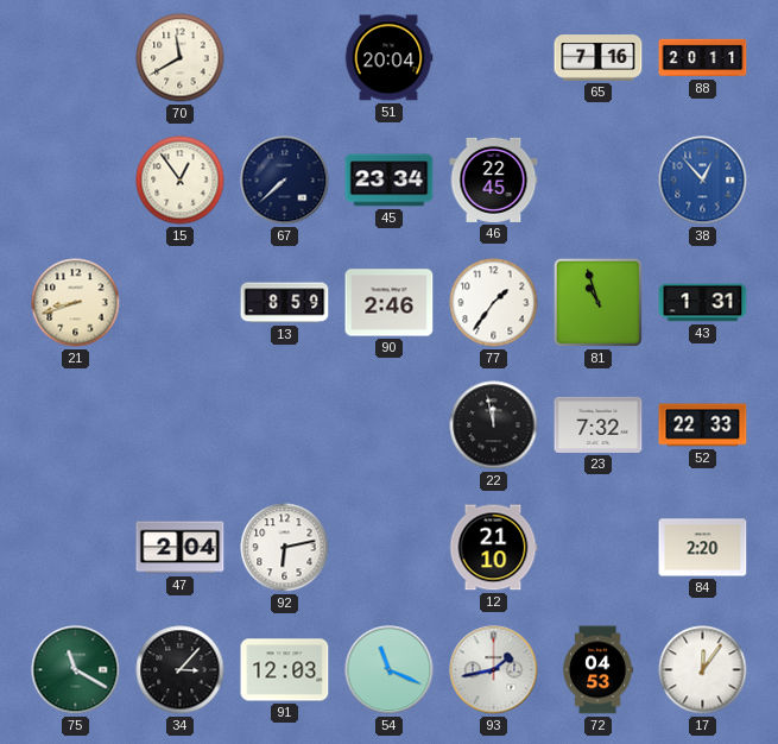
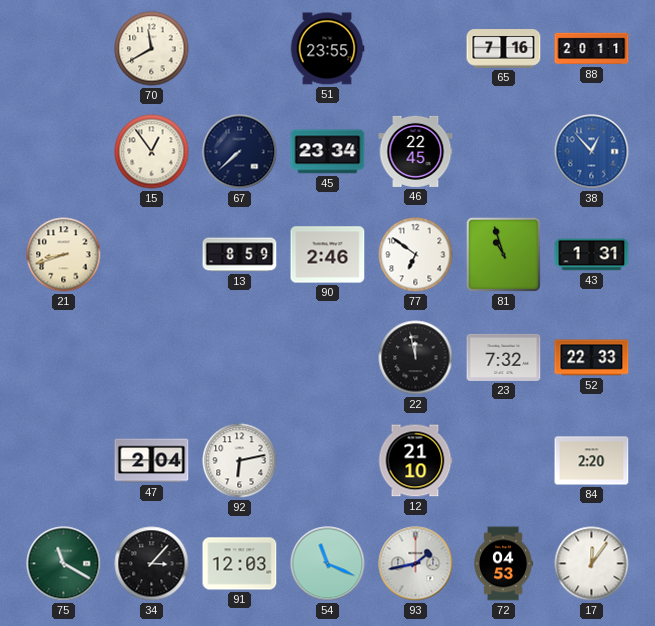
51: 20:04 -> 23:55
77: 1:36 -> 6:51
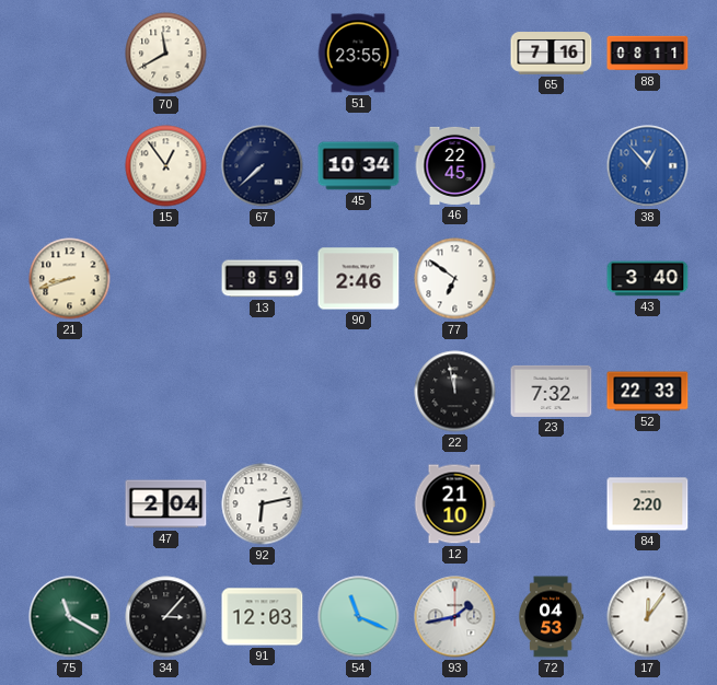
88: 20:11 -> 08:11
45: 23:34 -> 10:34
81: 10:57 -> none
43: 1:31 -> 3:40
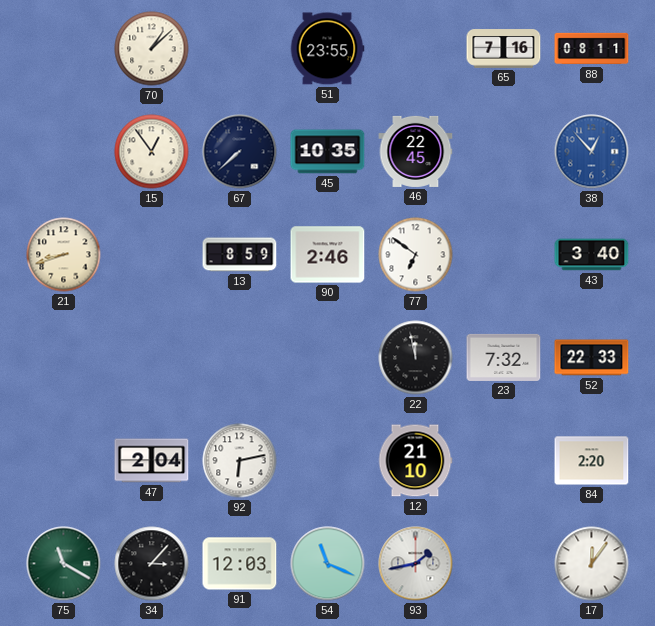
70: 11:40 -> 1:08
45: 10:34 -> 10:35
72: 04:53 -> none
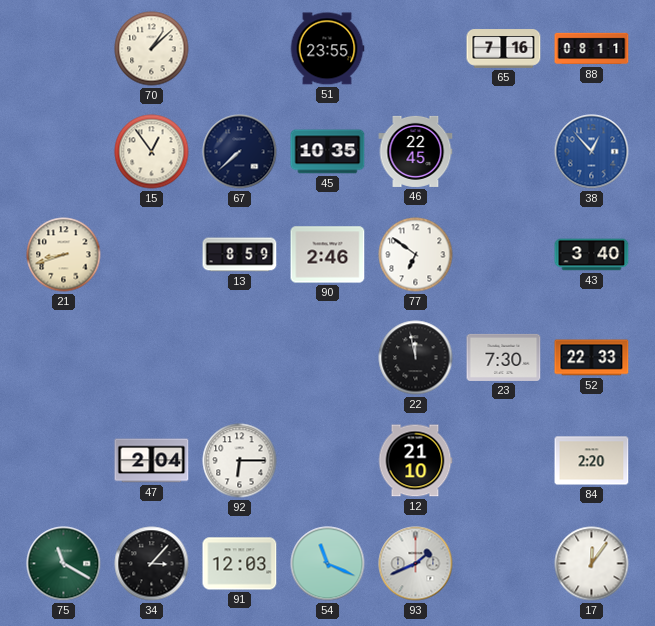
23: 7:32 -> 7:30
92: 6:13 -> 6:15
93: 1:43 -> 1:41
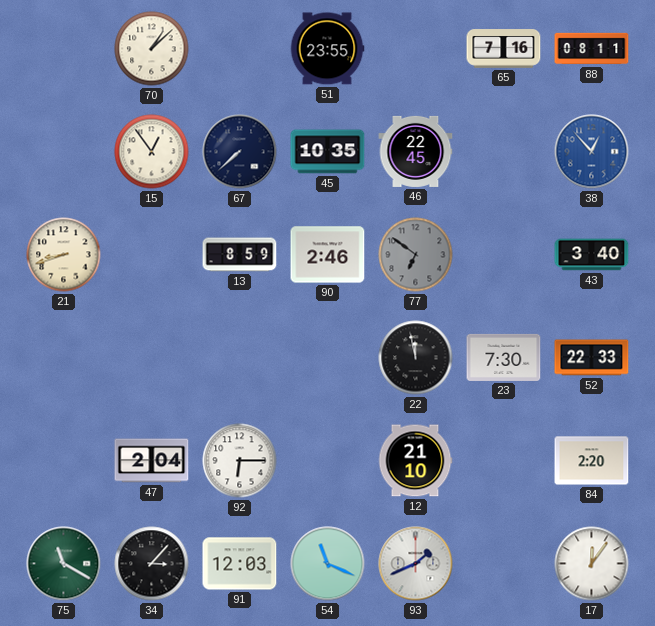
77 dial: white -> grey
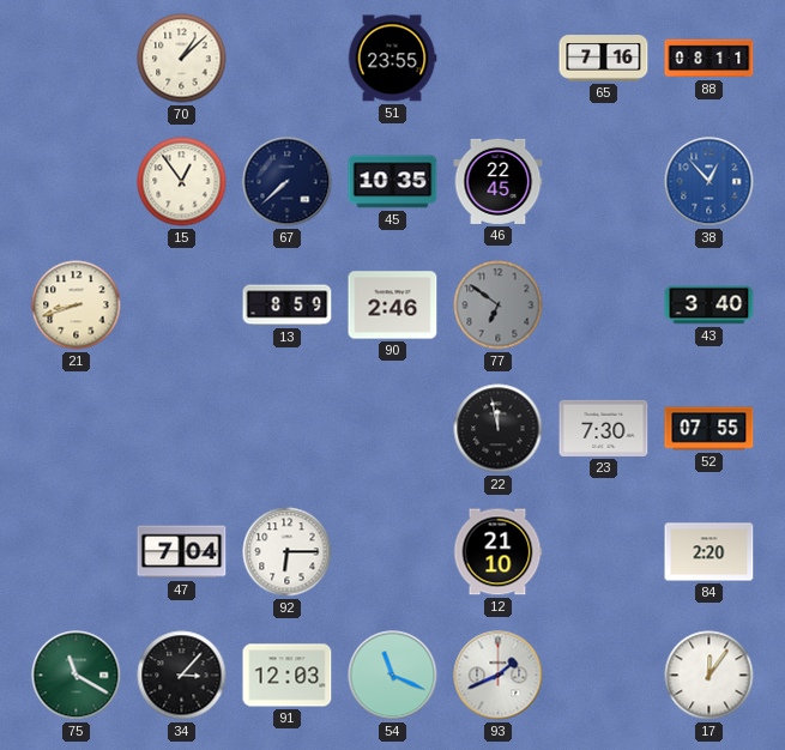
52: 22:33 -> 07:55
47: 2:04 -> 7:04
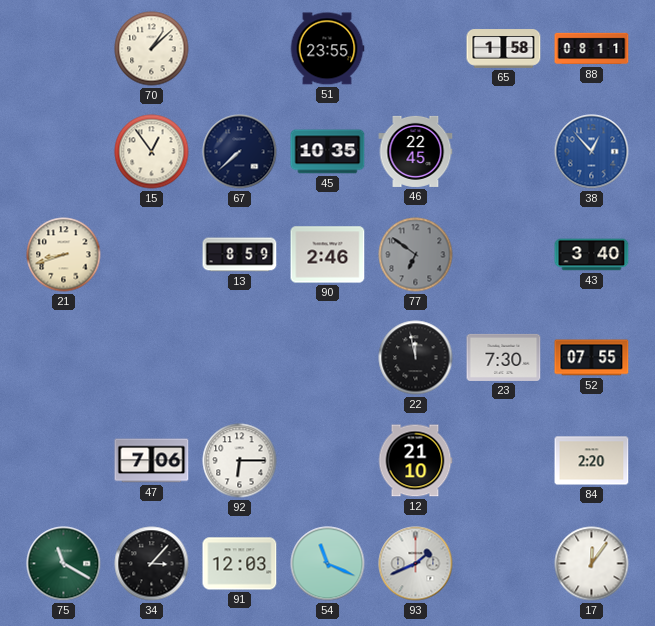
65: 7:16 -> 1:58
47: 7:04 -> 7:06
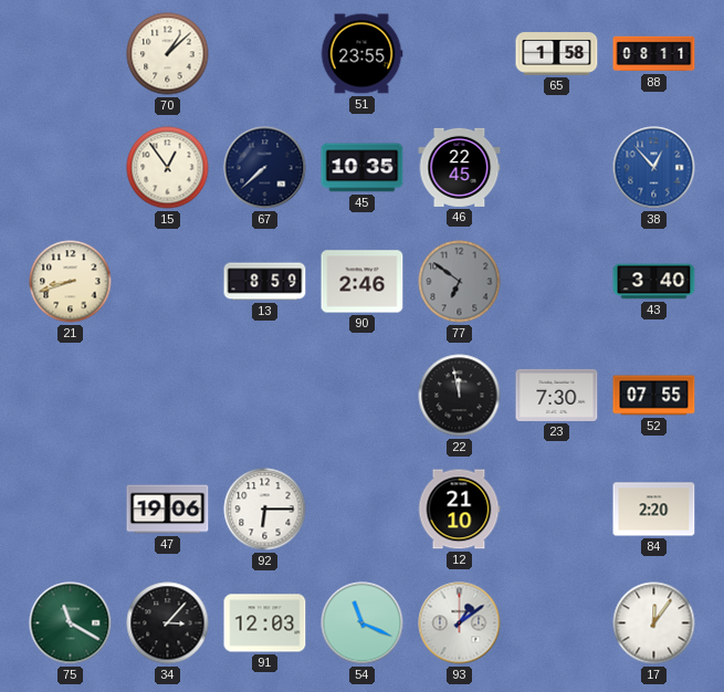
47: 7:06 -> 19:06
93: 1:41 -> 1:09
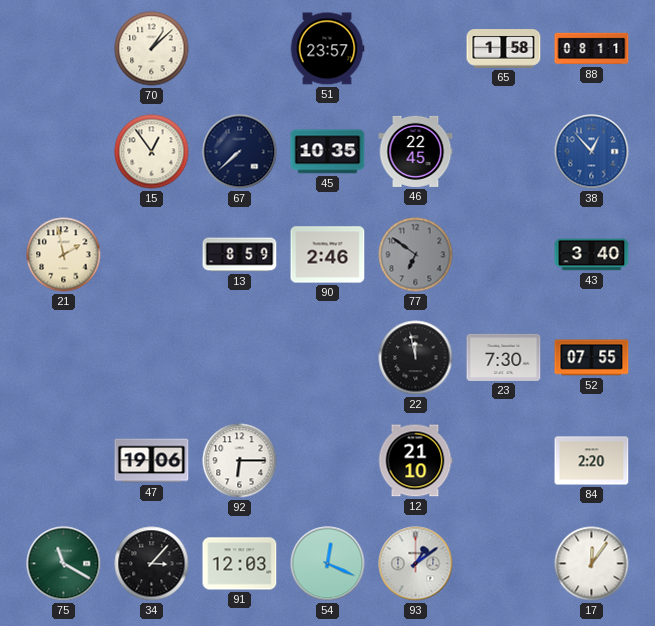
51: 23:55 -> 23:57
21: 8:42 -> 1:58
54: 11:19 -> 12:19
